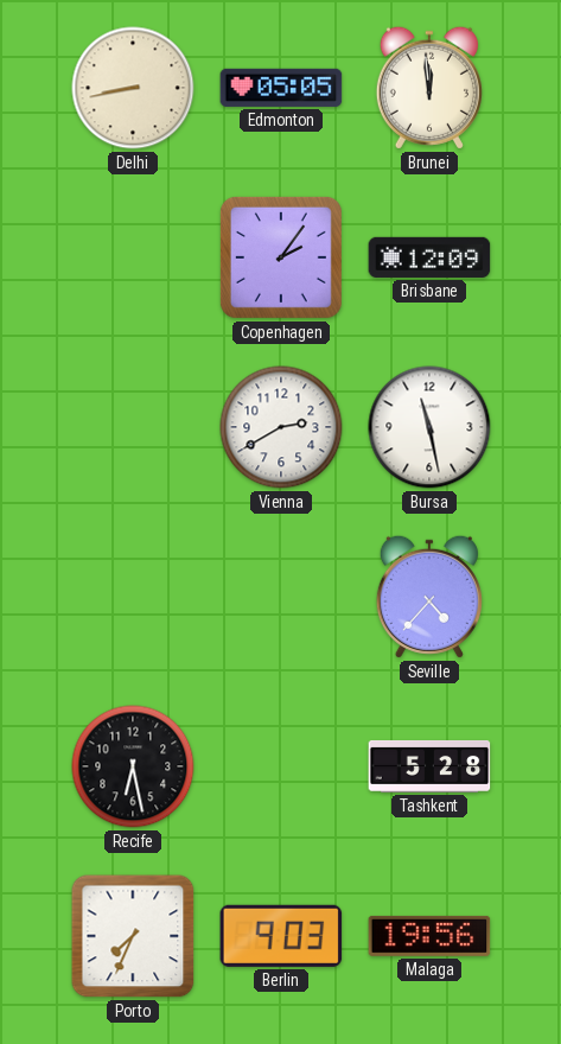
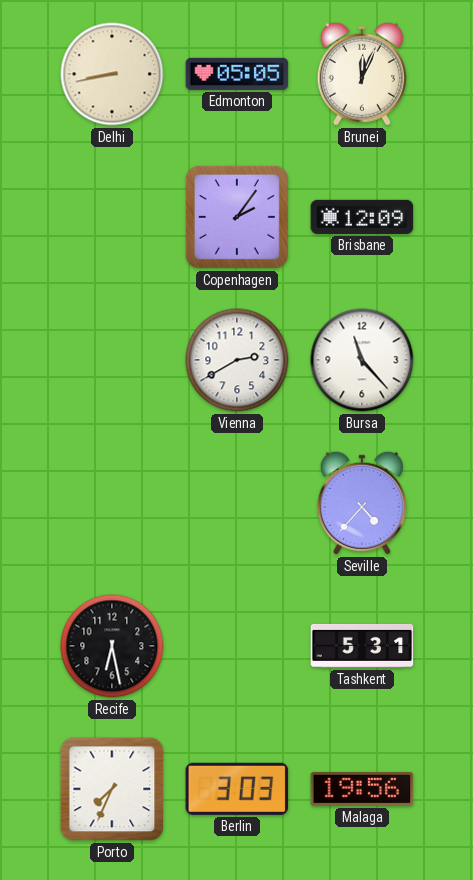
Brunei: 11:59 -> 12:04
Bursa: 11:28 -> 11:23
Tashkent: 5:28 -> 5:31
Berlin: 9:03 -> 3:03
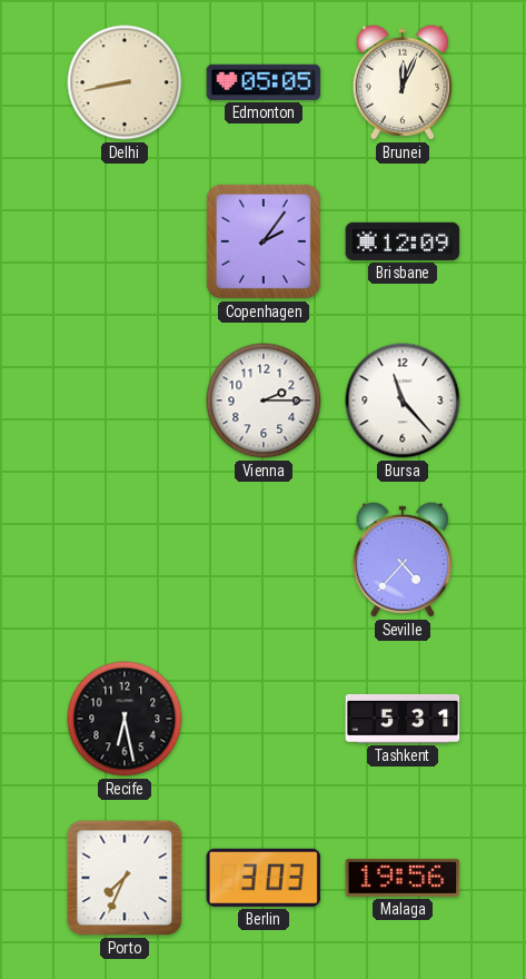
Vienna: 2:40 -> 2:15
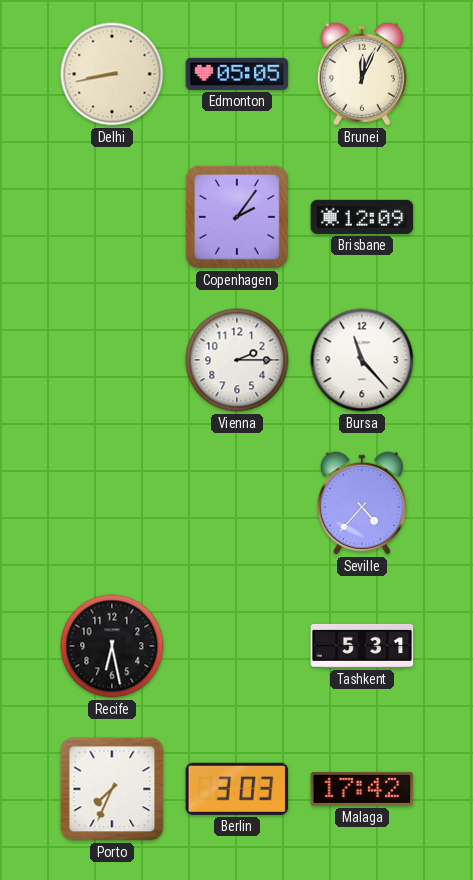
Malaga: 19:56 -> 17:42
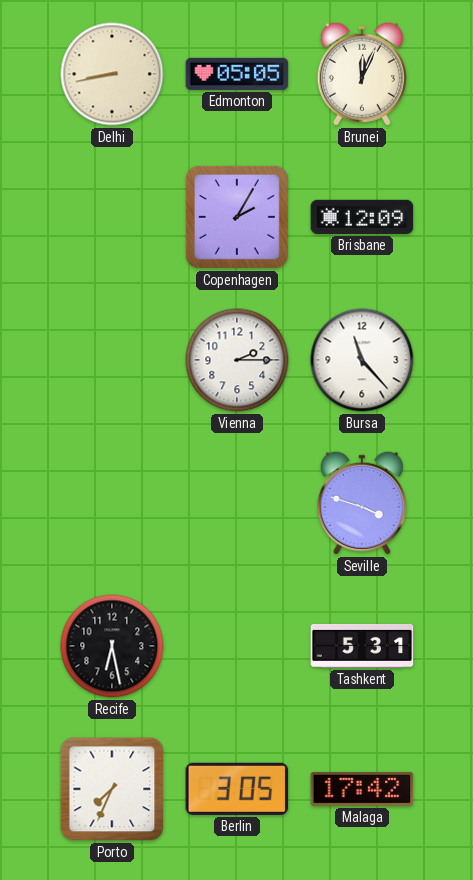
Copenhagen: 2:06 -> 2:05
Seville: 4:37 -> 3:48
Berlin: 3:03 -> 3:05
